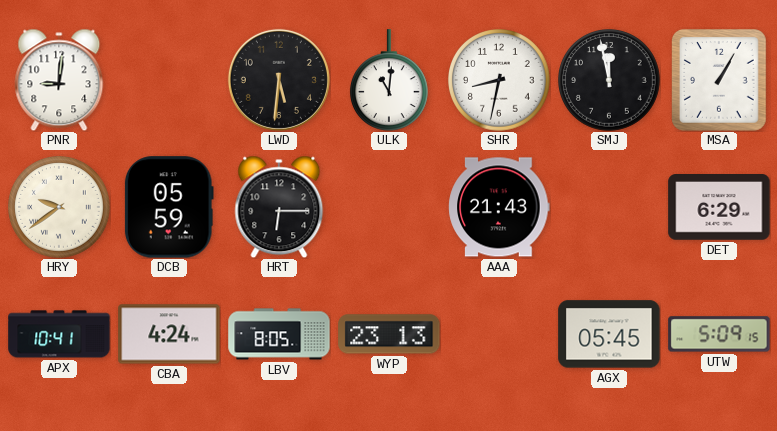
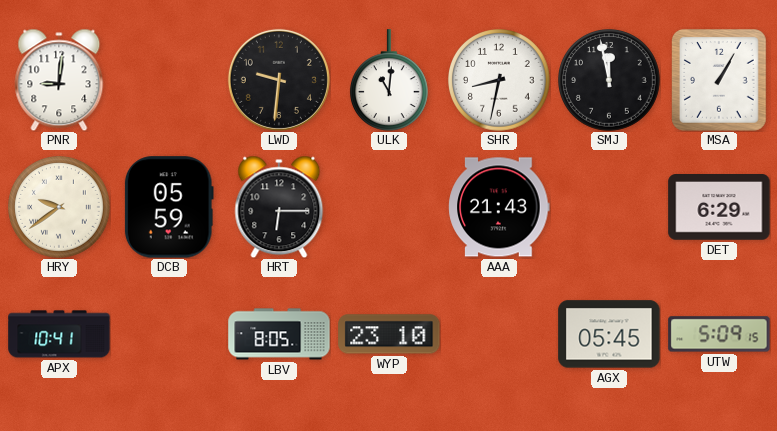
LWD: 5:31 -> 9:31
CBA: 4:24 -> none
WYP: 23:13 -> 23:10
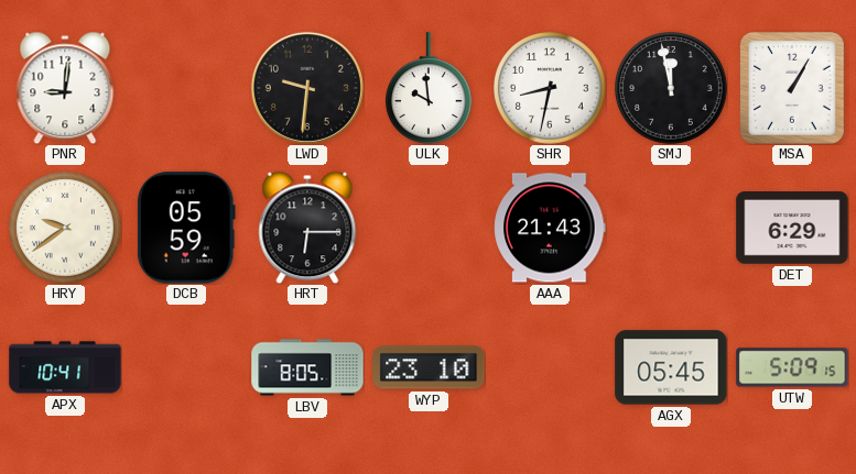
ULK: 11:01 -> 9:59
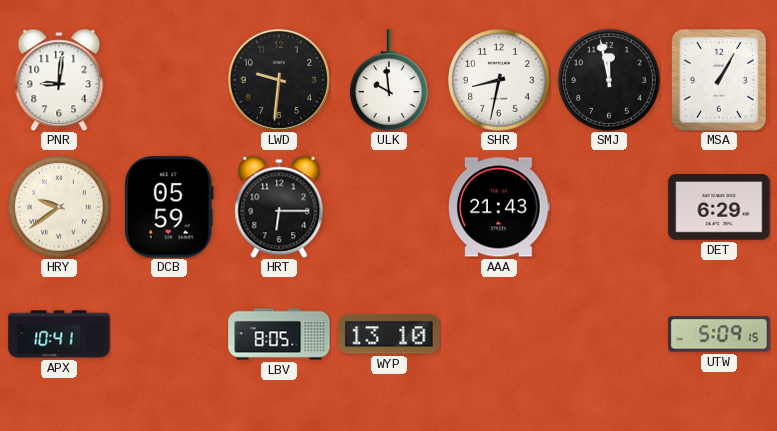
WYP: 23:10 -> 13:10
AGX: 05:45 -> none
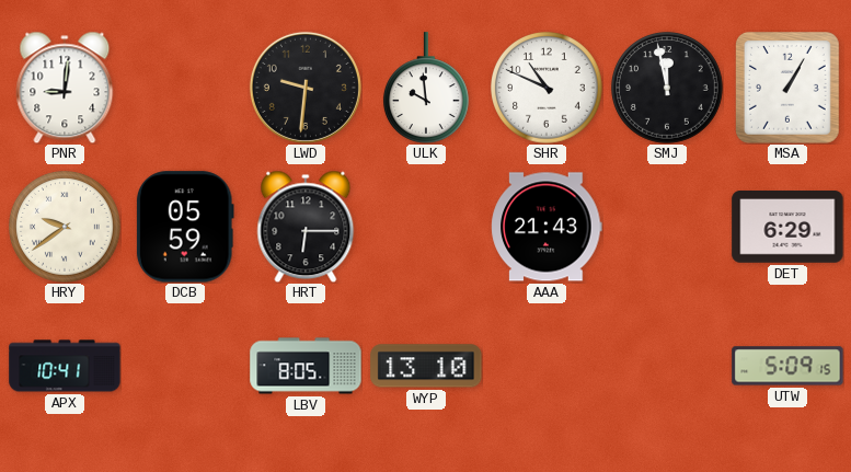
SHR: 8:32 -> 10:49
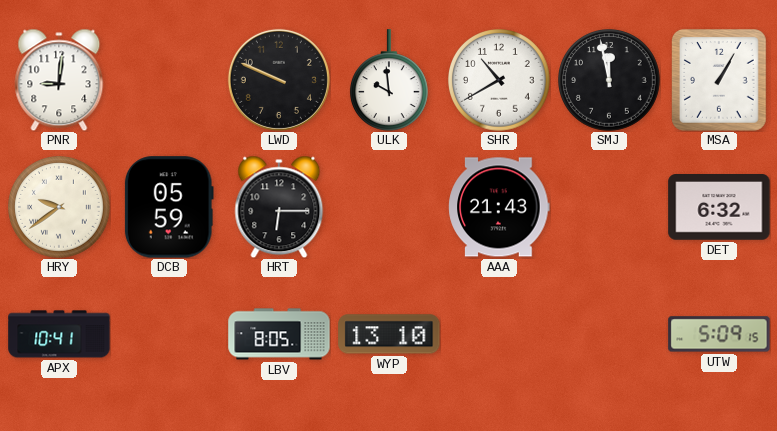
LWD: 9:31 -> 9:49
SHR: 10:49 -> 10:40
DET: 6:29 -> 6:32
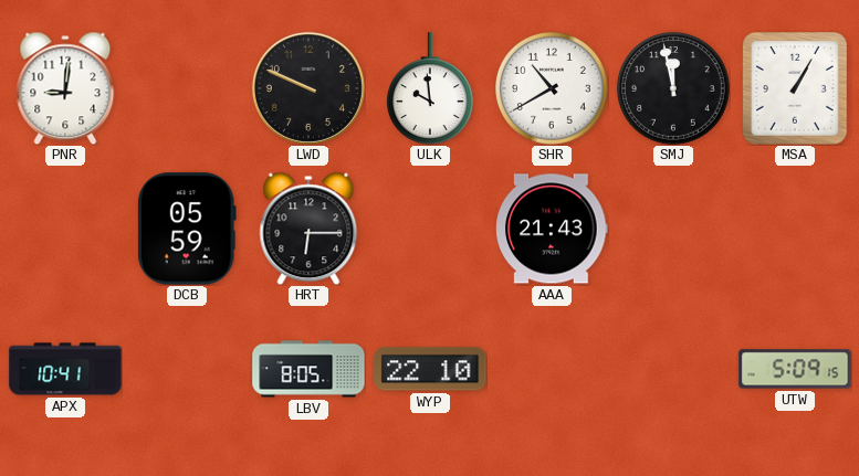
HRY: 9:39 -> none
DET: 6:32 -> none
WYP: 13:10 -> 22:10
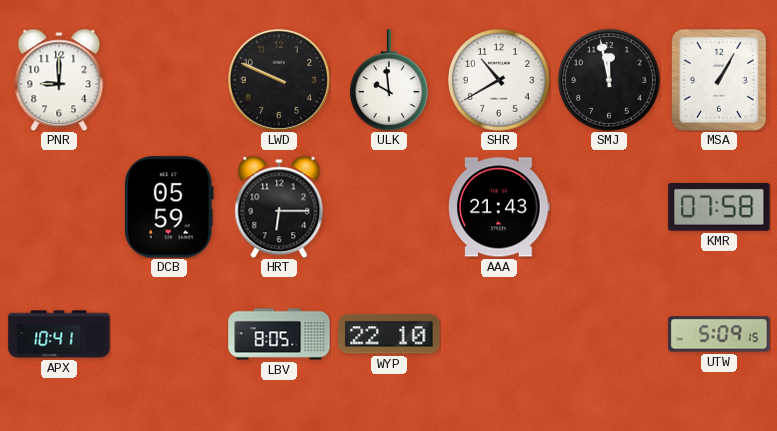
PNR: 9:01 -> 9:00
KMR: none -> 07:58
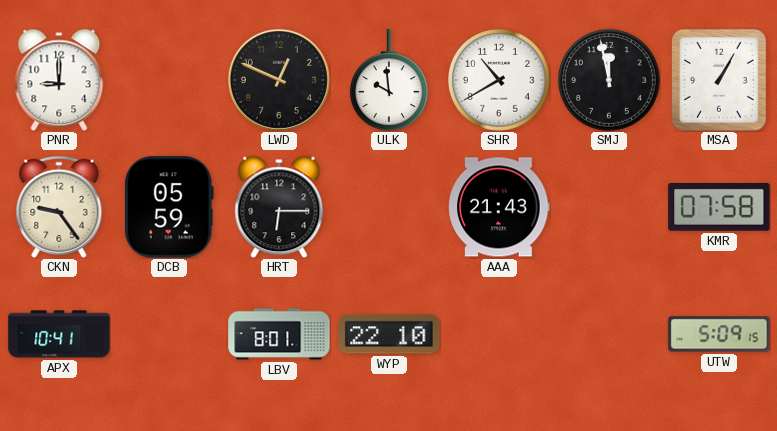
LWD: 9:49 -> 12:49
CKN: none -> 9:24
LBV: 8:05 -> 8:01
